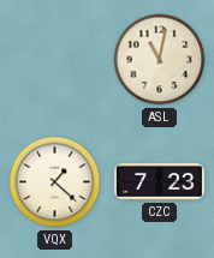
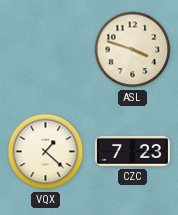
ASL: 11:02 -> 3:48
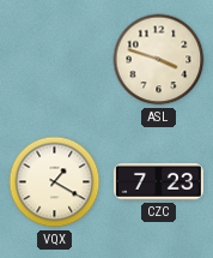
VQX: 1:22 -> 1:20
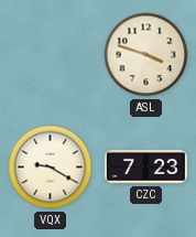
VQX: 1:20 -> 9:20
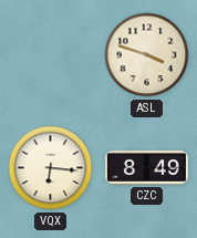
VQX: 9:20 -> 6:16
CZC: 7:23 -> 8:49
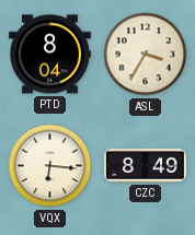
PTD: none -> 8:04
ASL: 3:48 -> 3:35
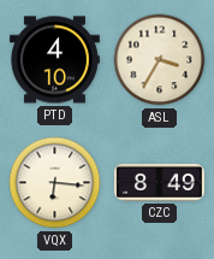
PTD: 8:04 -> 4:10
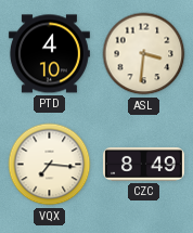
ASL: 3:35 -> 3:31
VQX: 6:16 -> 7:16
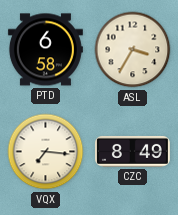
PTD: 4:10 -> 6:58
ASL: 3:31 -> 3:35
